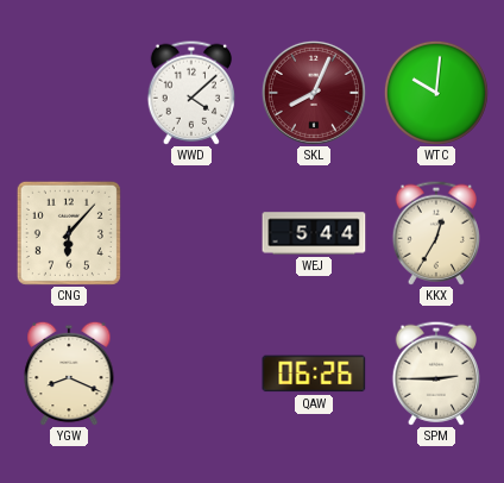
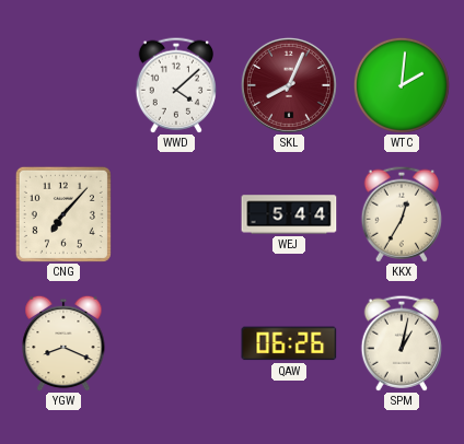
WTC: 10:01 -> 2:01
CNG: 6:07 -> 7:07
SPM: 2:45 -> 1:02
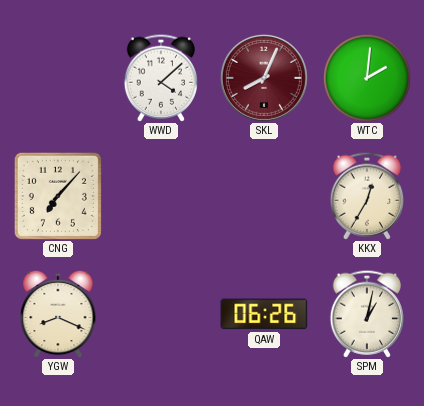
WEJ: 5:44 -> none
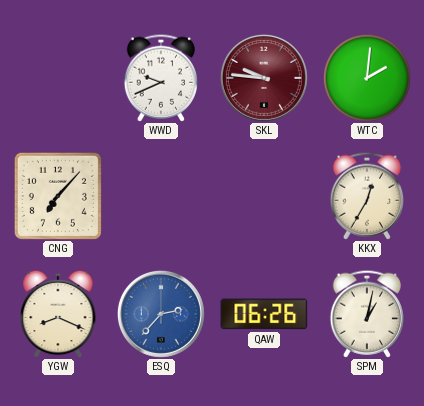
WWD: 4:08 -> 9:41
SKL: 8:04 -> 9:46
ESQ: none -> 2:37
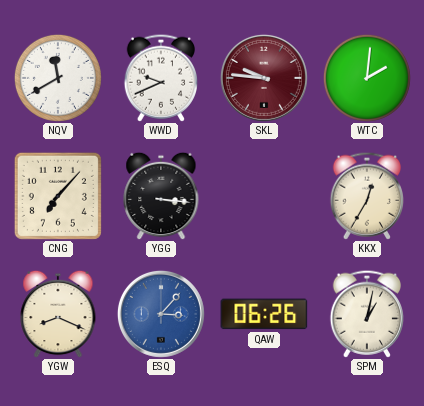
NQV: none -> 11:40
YGG: none -> 3:16
ESQ: 2:37 -> 3:07
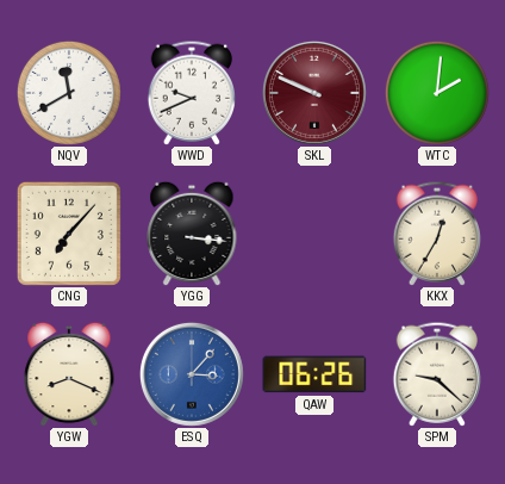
SKL: 9:46 -> 9:49
SPM: 1:02 -> 9:22
